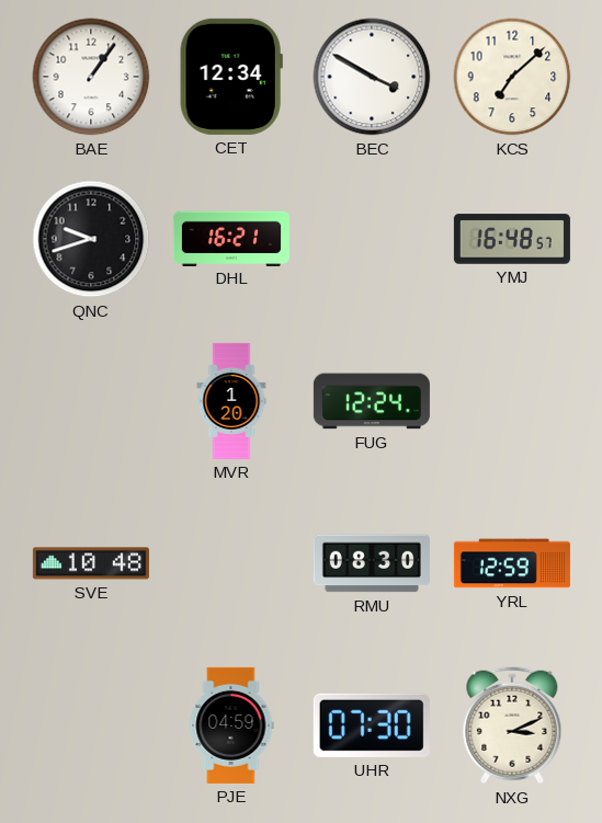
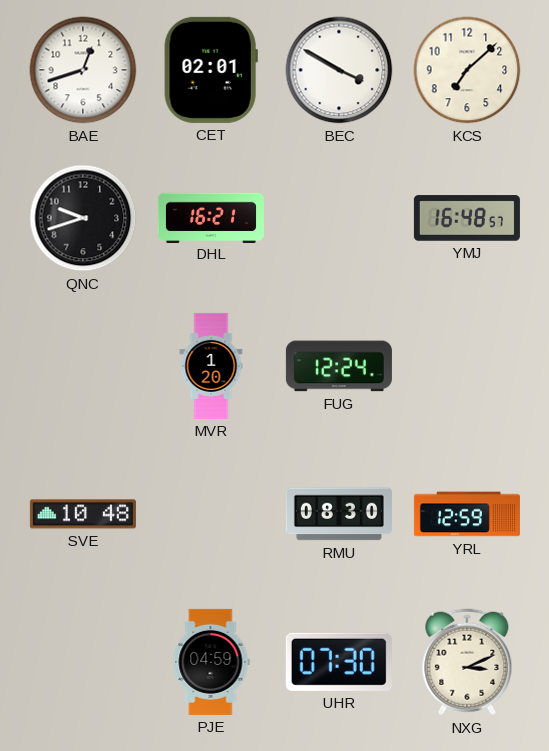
BAE: 1:06 -> 12:42
CET: 12:34 -> 02:01
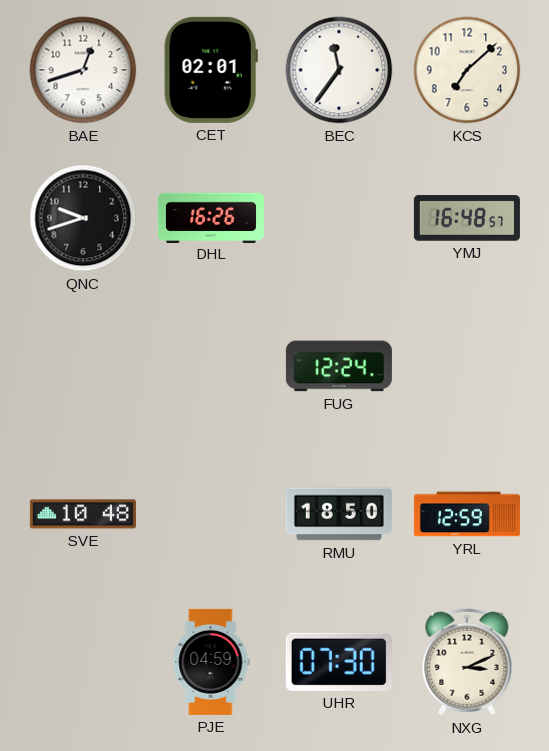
BEC: 3:50 -> 11:36
DHL: 16:21 -> 16:26
MVR: 1:20 -> none
RMU: 08:30 -> 18:50
